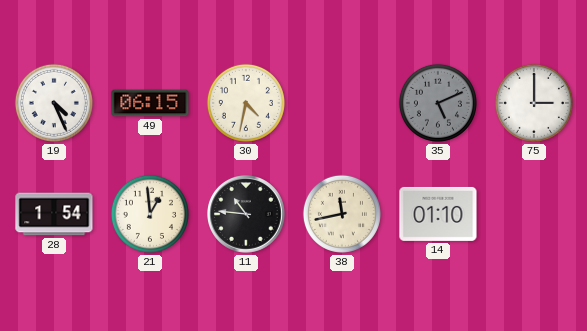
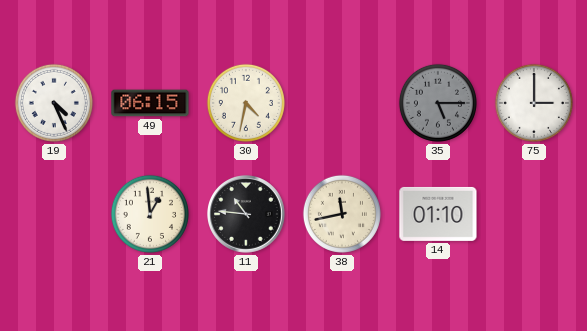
35: 5:11 -> 5:15
28: 1:54 -> none
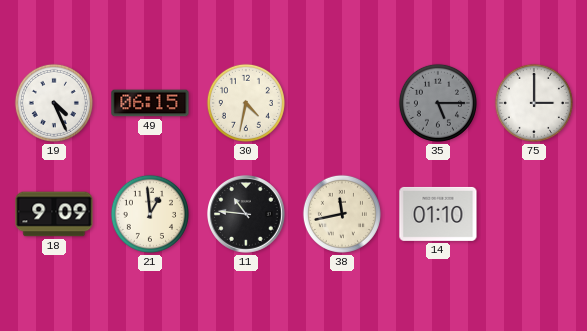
18: none -> 9:09
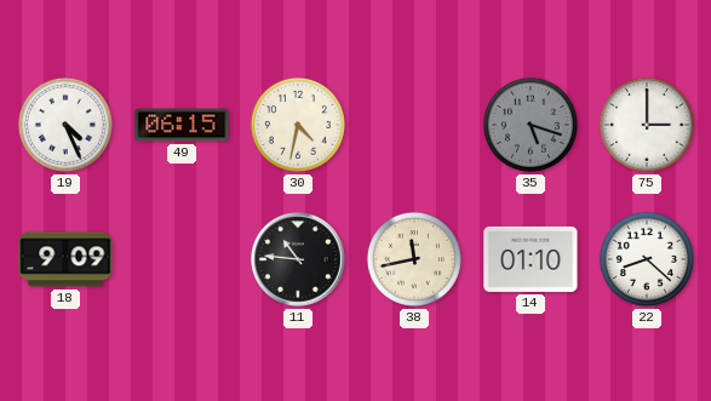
35: 5:15 -> 5:18
21: 12:59 -> none
22: none -> 8:22
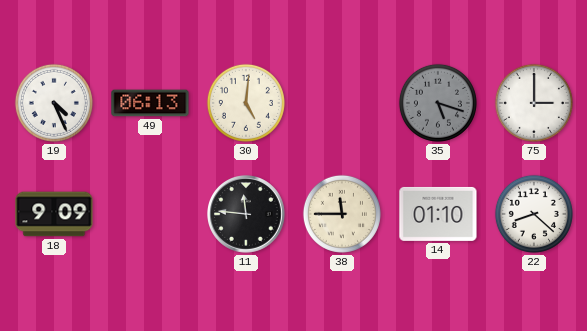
49: 06:15 -> 06:13
30: 4:32 -> 5:01
11: 10:46 -> 11:46
38: 11:43 -> 11:45
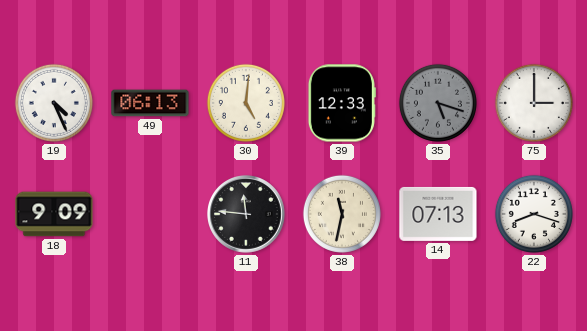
39: none -> 12:33
38: 11:45 -> 11:32
14: 01:10 -> 07:13
22: 8:22 -> 8:18
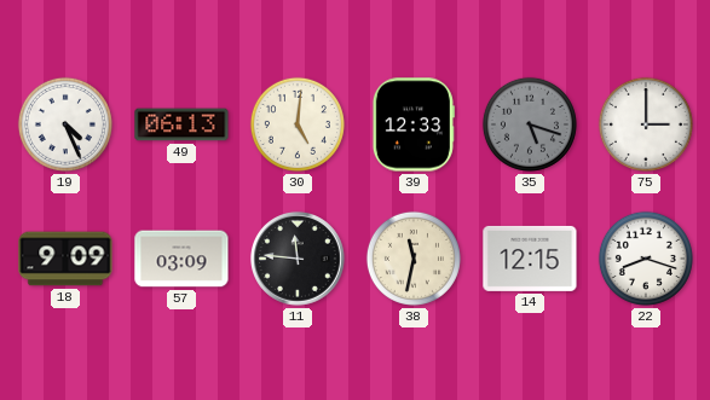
57: none -> 03:09
14: 07:13 -> 12:15
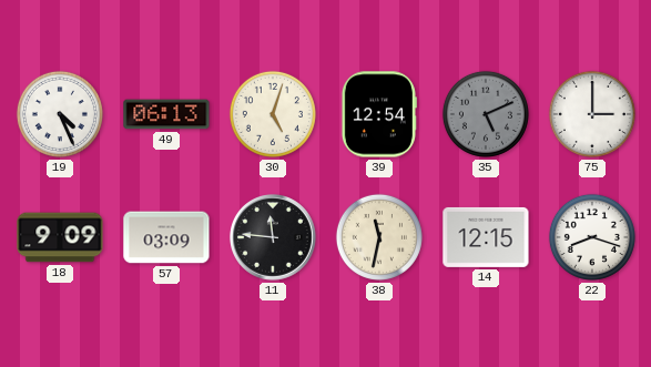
30: 5:01 -> 5:03
39: 12:33 -> 12:54
35: 5:18 -> 5:11
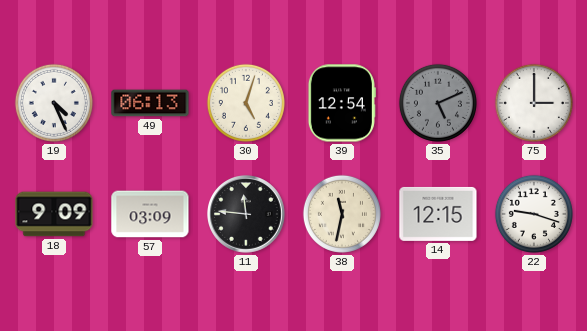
22: 8:18 -> 9:18
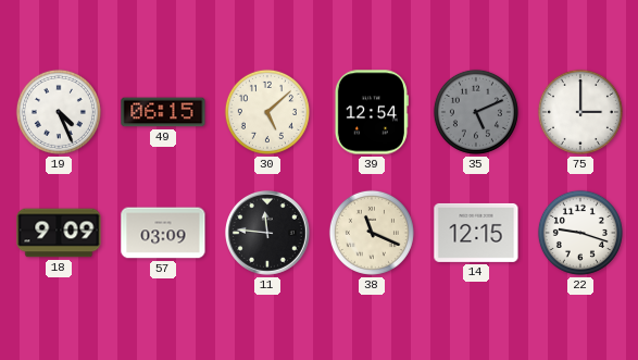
49: 06:13 -> 06:15
30: 5:03 -> 5:08
38: 11:32 -> 11:19
